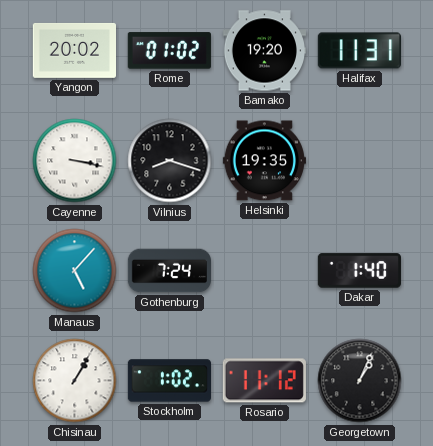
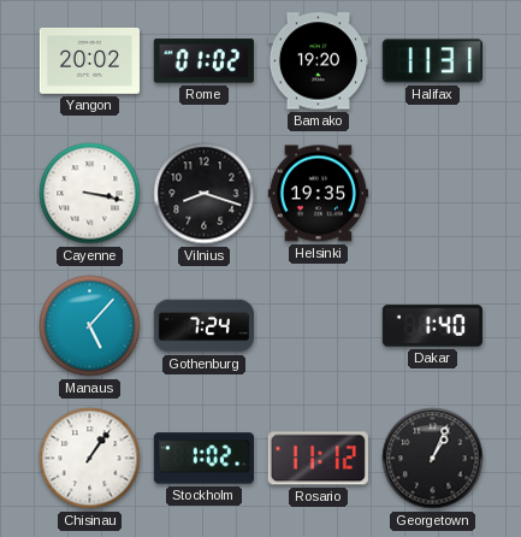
Chisinau: 1:05 -> 1:06
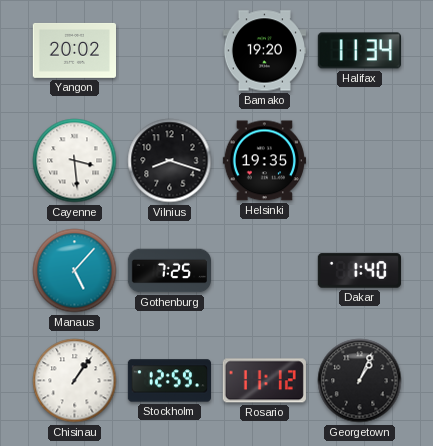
Rome: 01:02 -> none
Halifax: 11:31 -> 11:34
Cayenne: 3:17 -> 3:29
Gothenburg: 7:24 -> 7:25
Stockholm: 1:02 -> 12:59
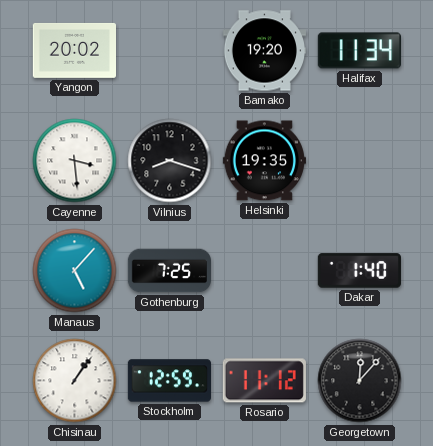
Georgetown: 1:04 -> 12:07
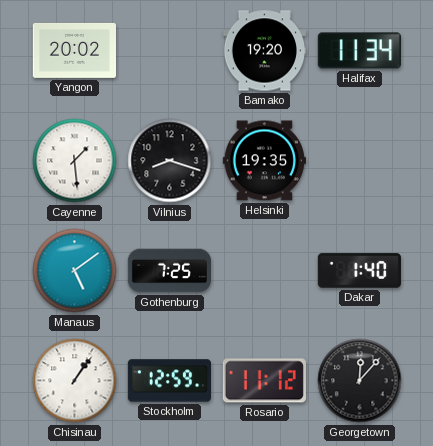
Cayenne: 3:29 -> 1:29
Manaus: 5:07 -> 5:09
